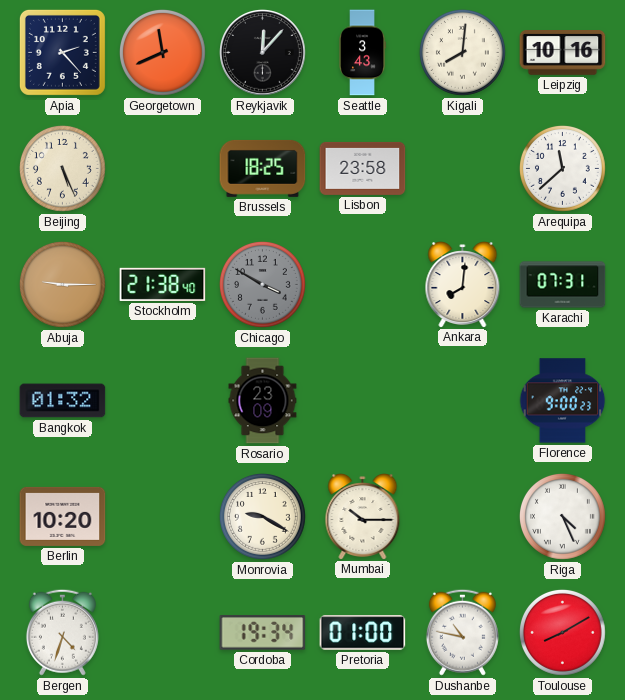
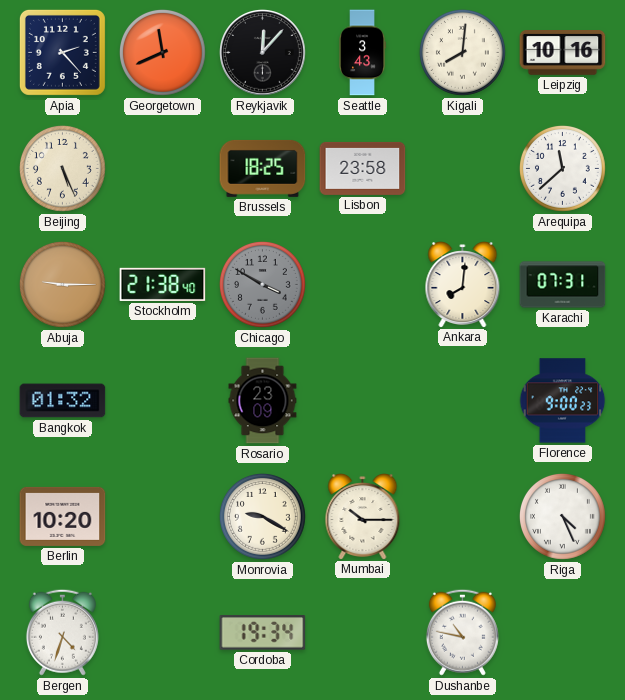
Pretoria: 01:00 -> none
Toulouse: 8:10 -> none
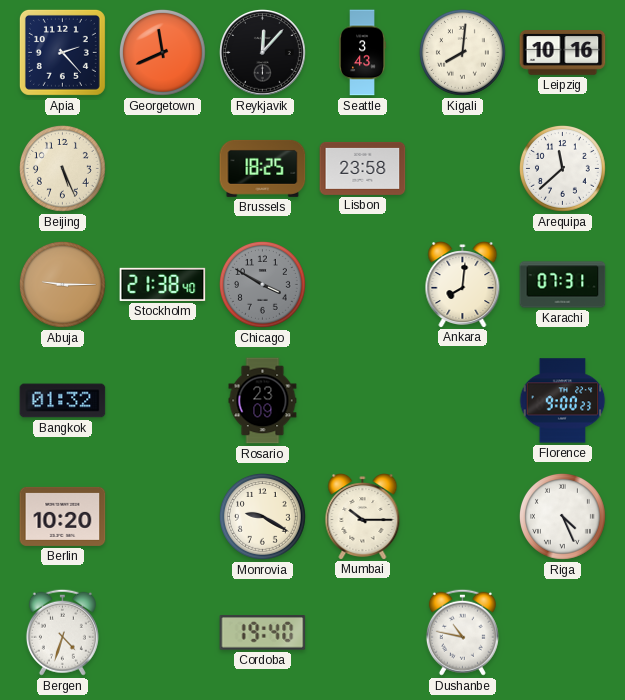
Cordoba: 19:34 -> 19:40
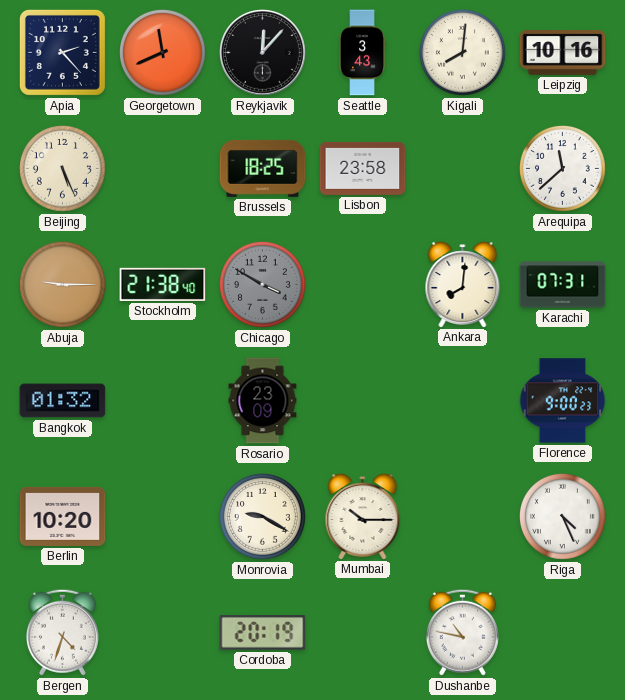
Cordoba: 19:40 -> 20:19
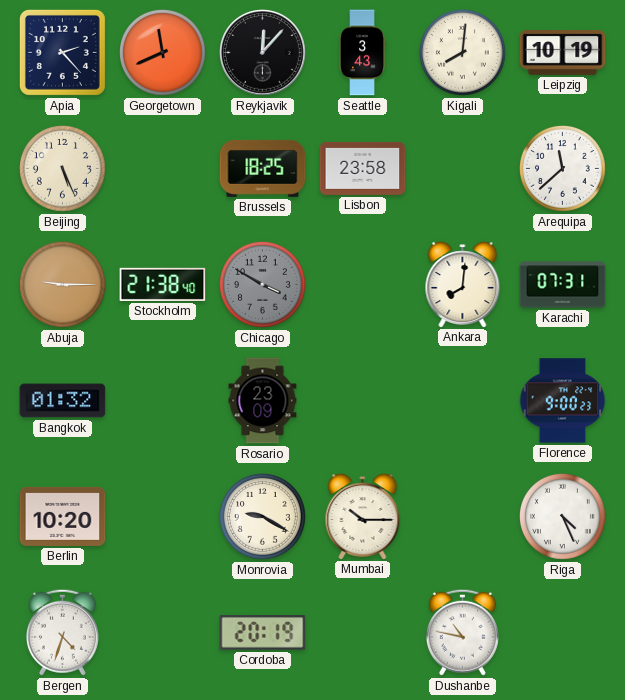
Leipzig: 10:16 -> 10:19
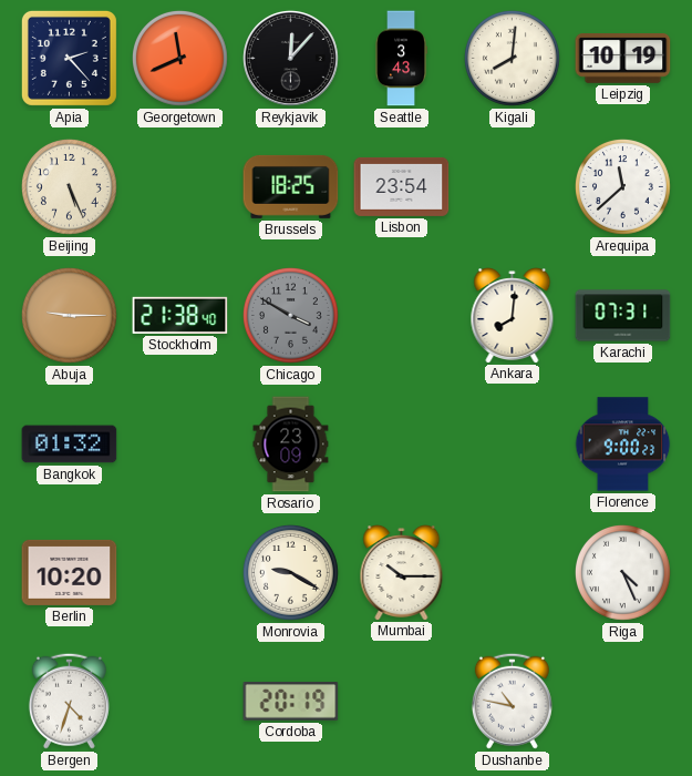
Lisbon: 23:58 -> 23:54
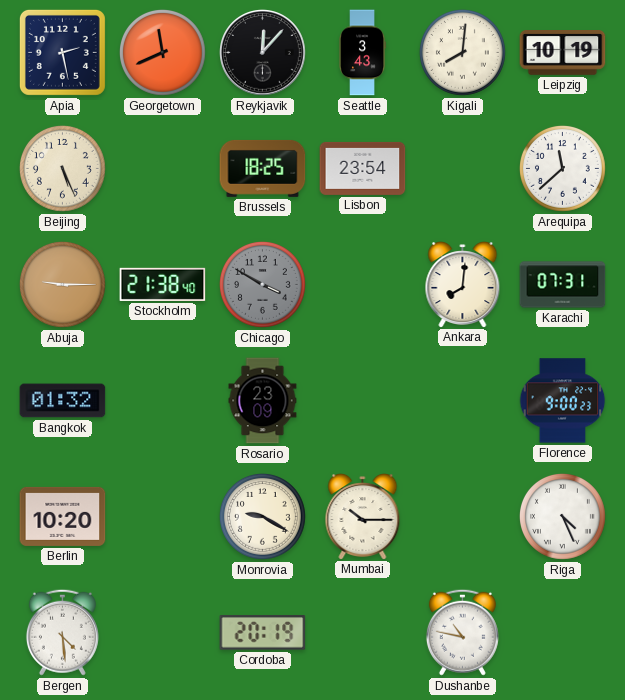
Apia: 2:23 -> 2:28
Bergen: 4:33 -> 4:29
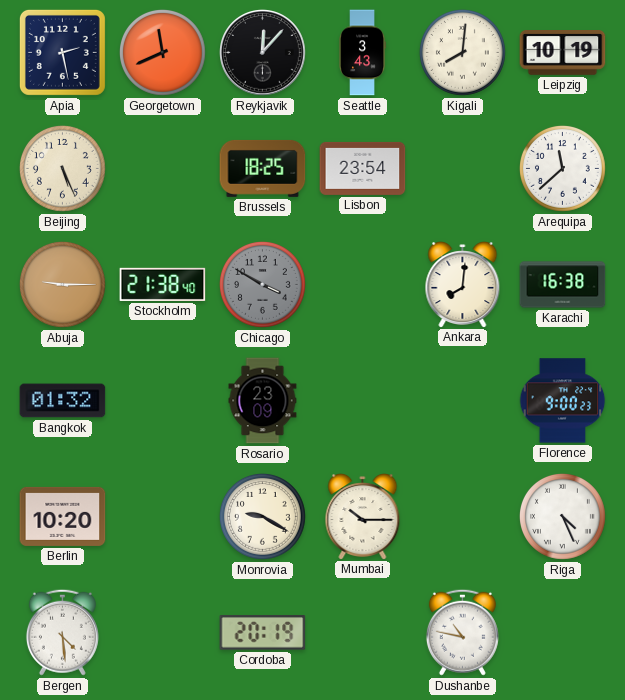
Karachi: 07:31 -> 16:38
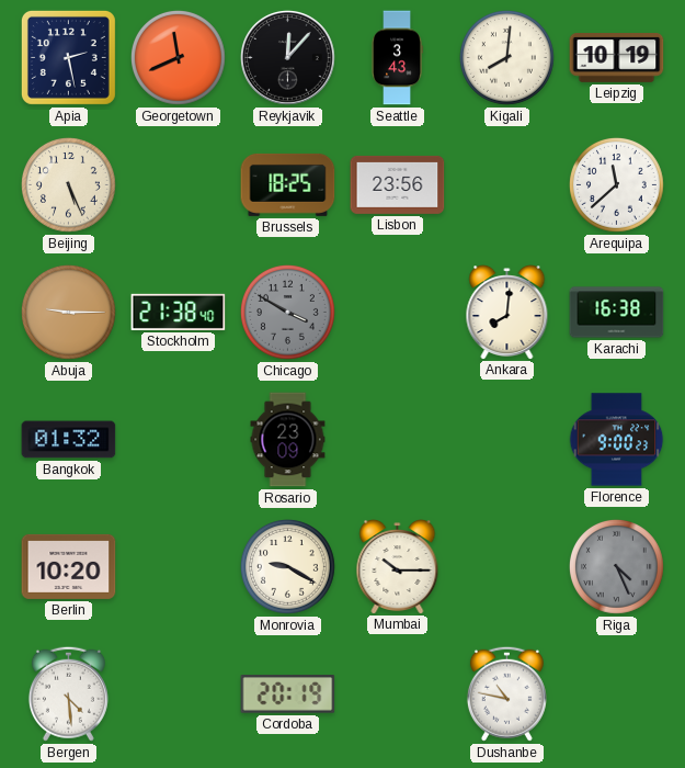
Lisbon: 23:54 -> 23:56
Riga dial: white -> grey
